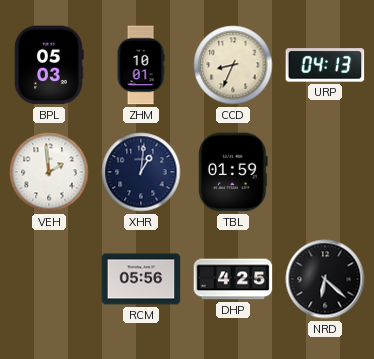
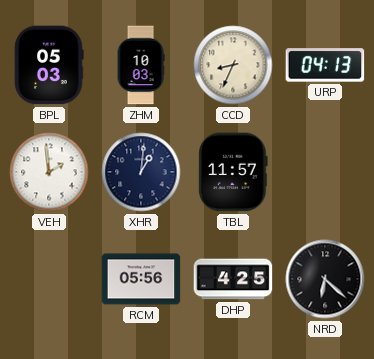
ZHM: 10:01 -> 10:03
TBL: 01:59 -> 11:57
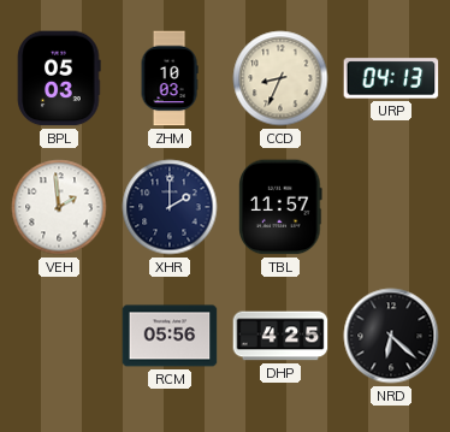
XHR: 1:01 -> 2:00
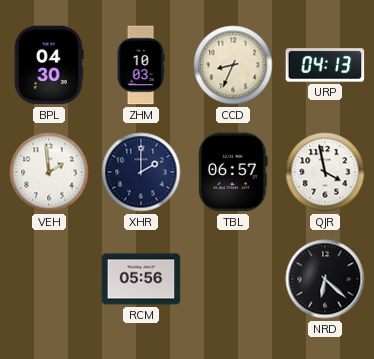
BPL: 05:03 -> 04:30
TBL: 11:57 -> 06:57
QJR: none -> 3:58
DHP: 4:25 -> none
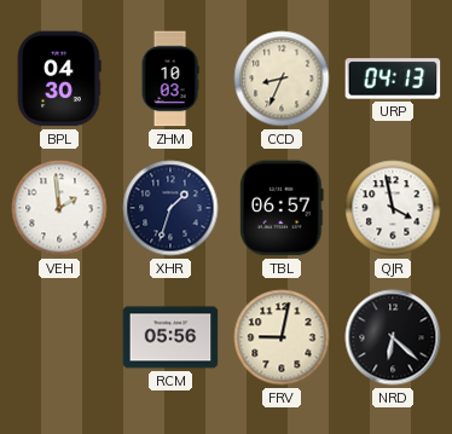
XHR: 2:00 -> 1:33
FRV: none -> 9:02
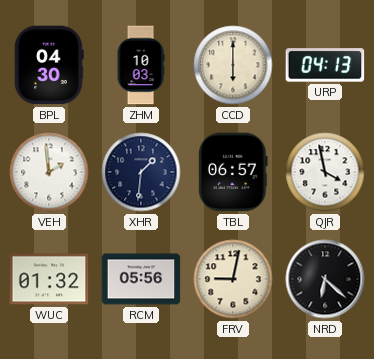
CCD: 8:34 -> 6:00
XHR: 1:33 -> 1:31
WUC: none -> 01:32
